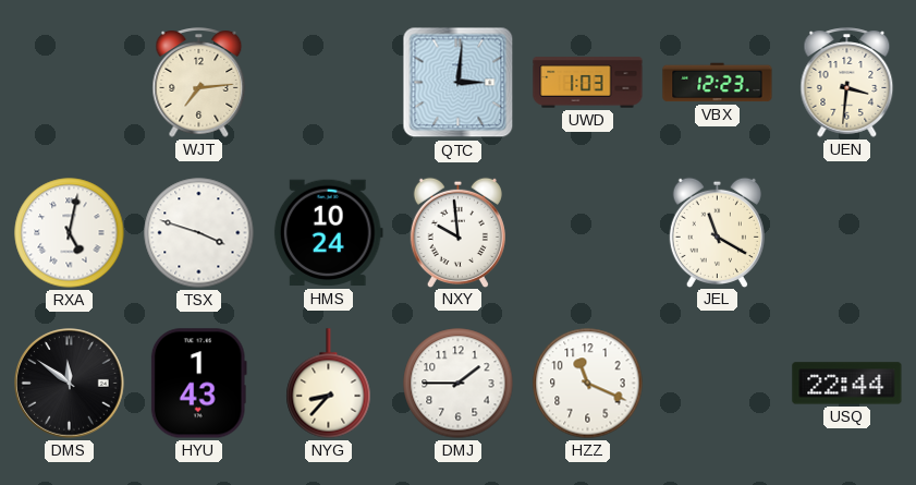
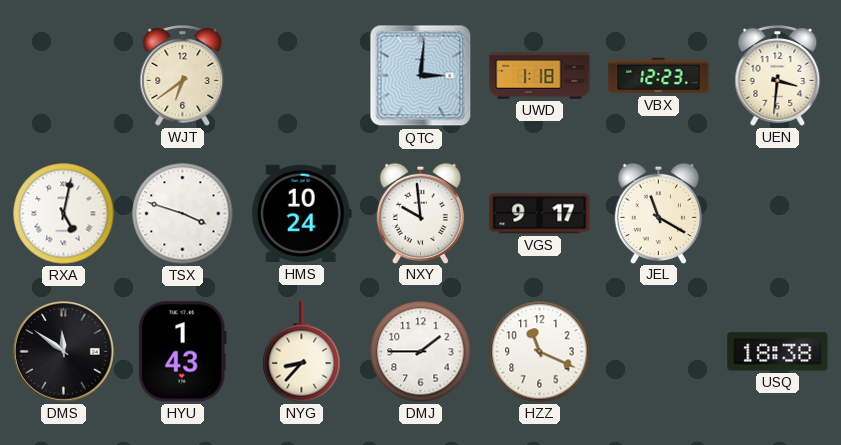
WJT: 7:14 -> 6:39
UWD: 1:03 -> 1:18
VGS: none -> 9:17
USQ: 22:44 -> 18:38
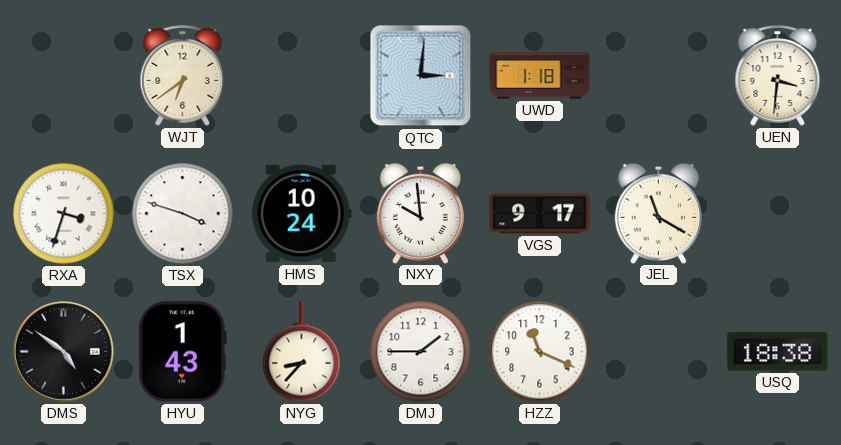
VBX: 12:23 -> none
RXA: 5:02 -> 3:33
DMS: 11:51 -> 4:51
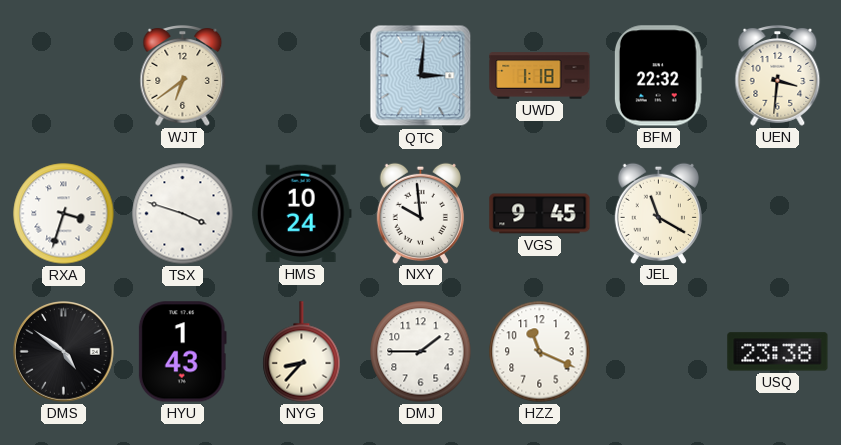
BFM: none -> 22:32
VGS: 9:17 -> 9:45
USQ: 18:38 -> 23:38
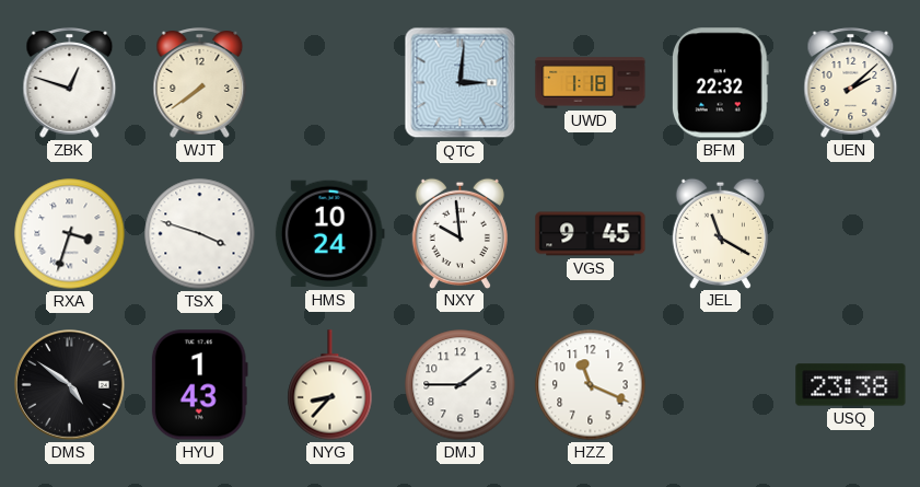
ZBK: none -> 12:48
WJT: 6:39 -> 7:39
UEN: 3:31 -> 2:08
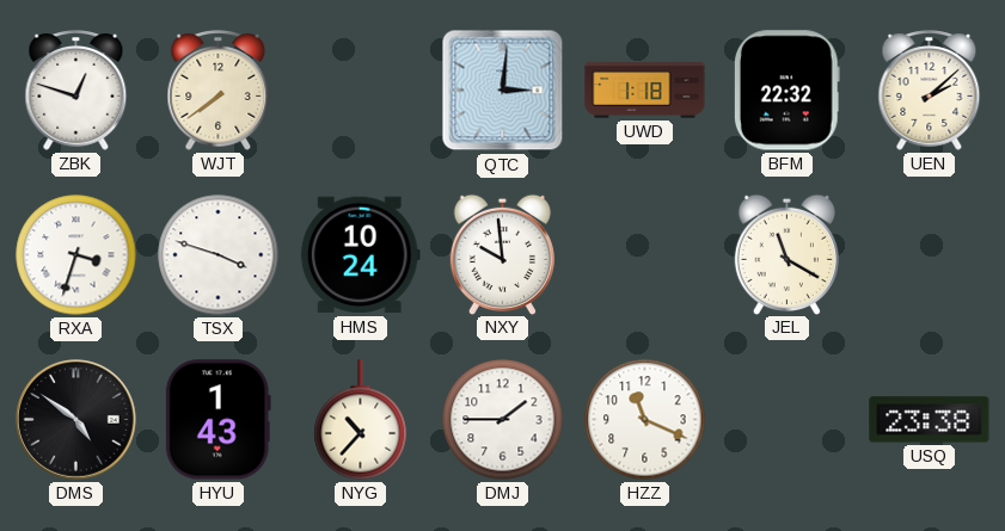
VGS: 9:45 -> none
NYG: 8:37 -> 10:37
